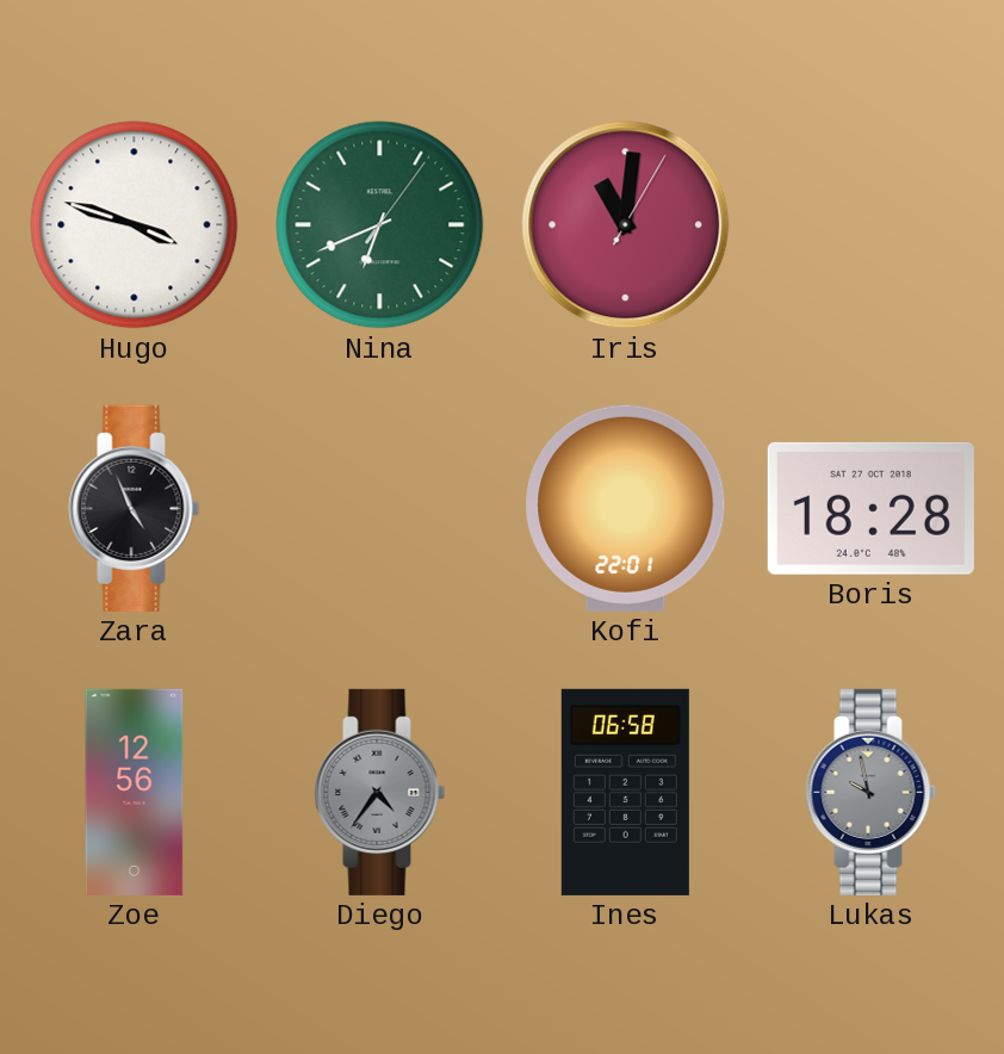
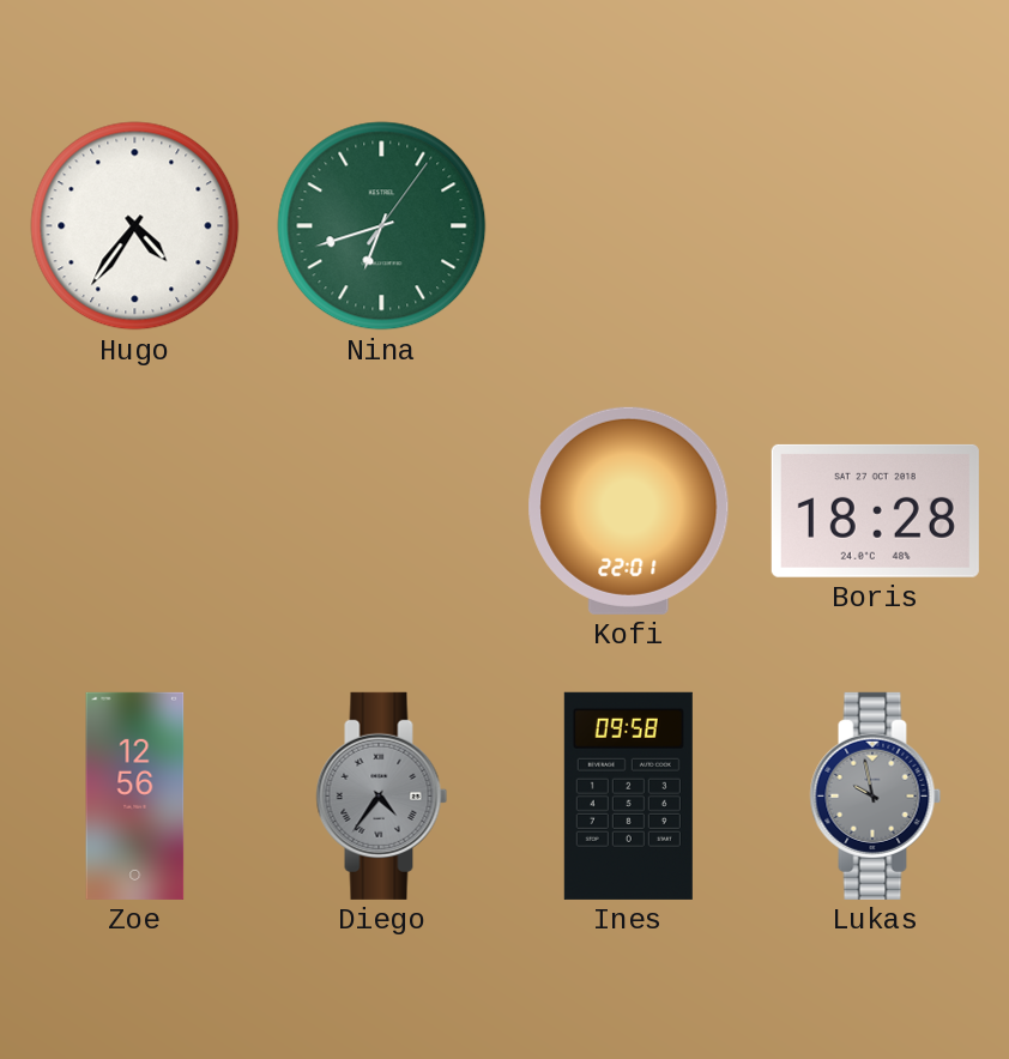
Hugo: 3:48 -> 4:36
Nina: 6:41 -> 6:42
Iris: 11:01 -> none
Zara: 4:56 -> none
Ines: 06:58 -> 09:58
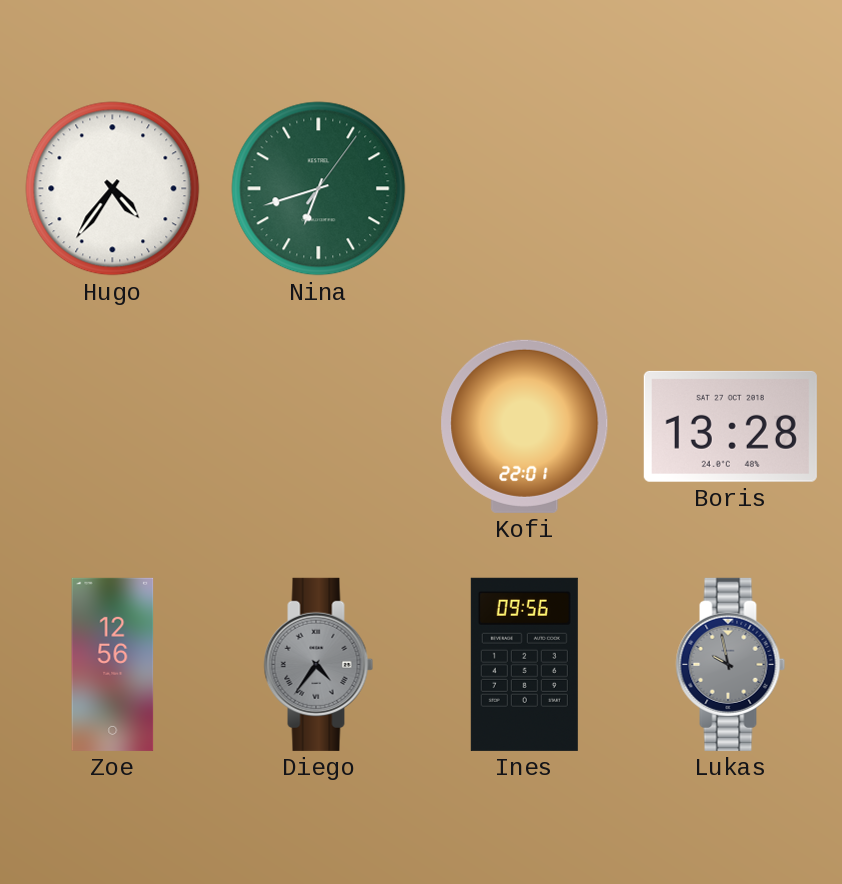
Boris: 18:28 -> 13:28
Ines: 09:58 -> 09:56
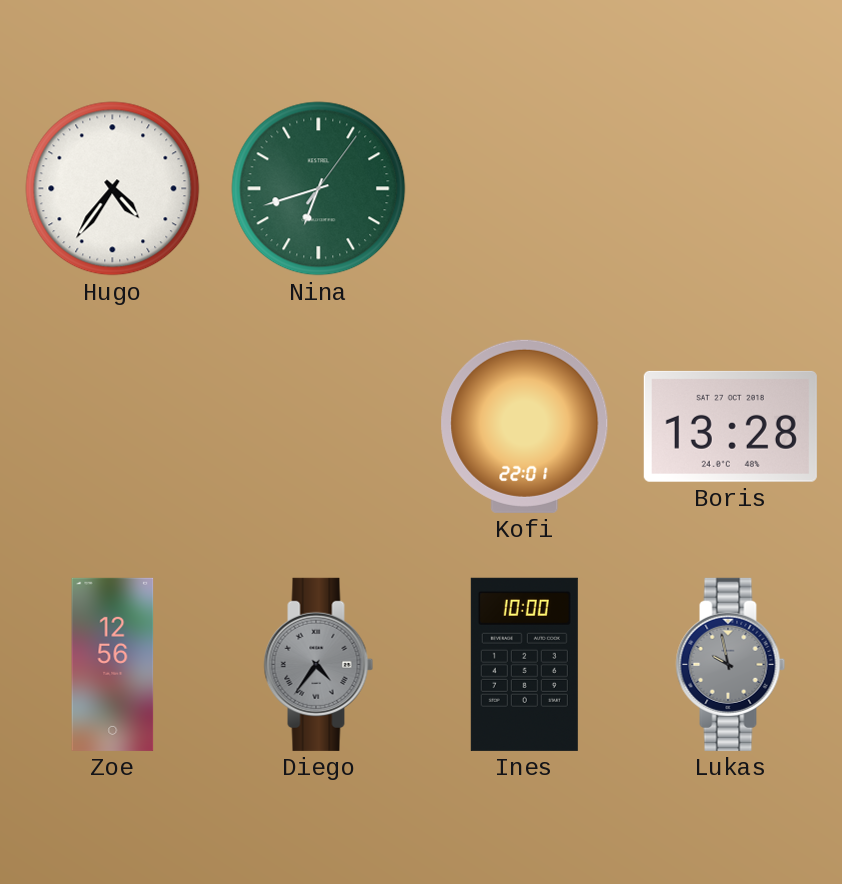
Ines: 09:56 -> 10:00
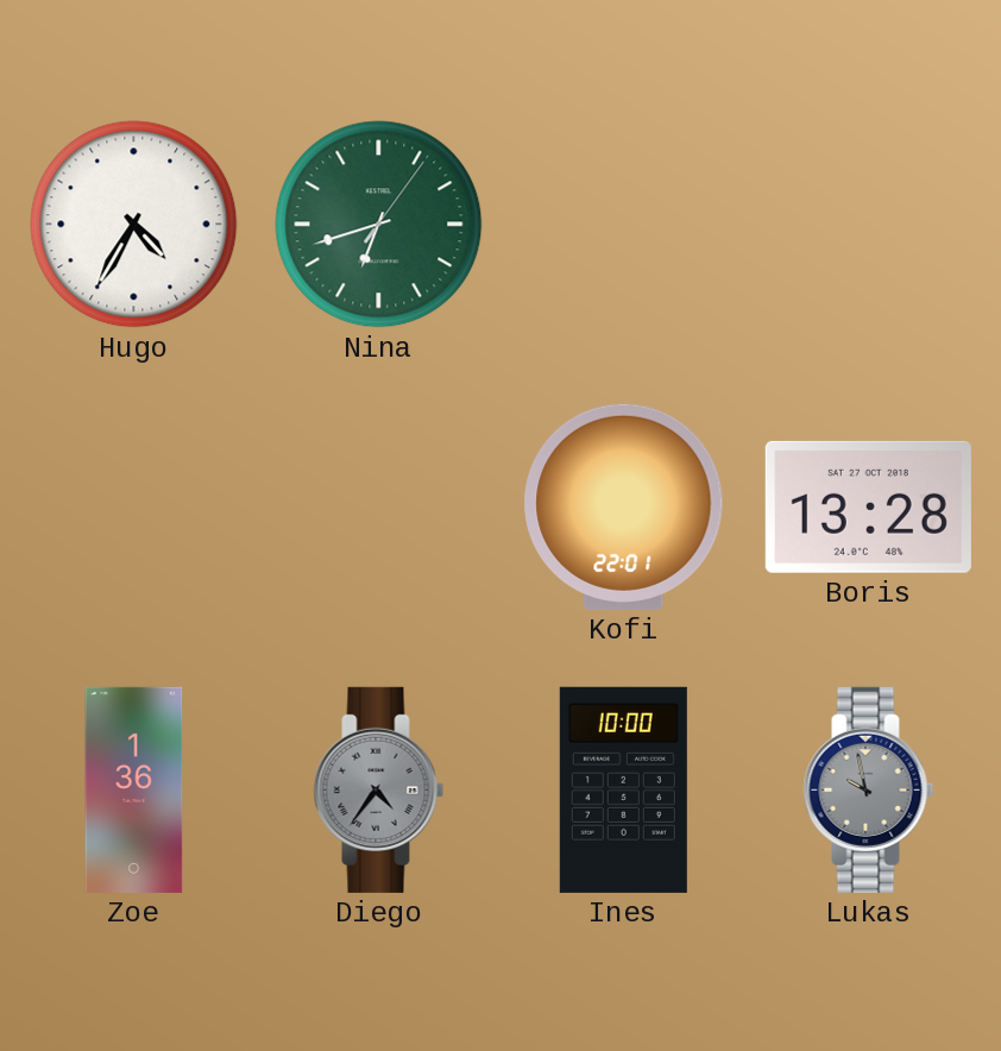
Hugo: 4:36 -> 4:35
Zoe: 12:56 -> 1:36
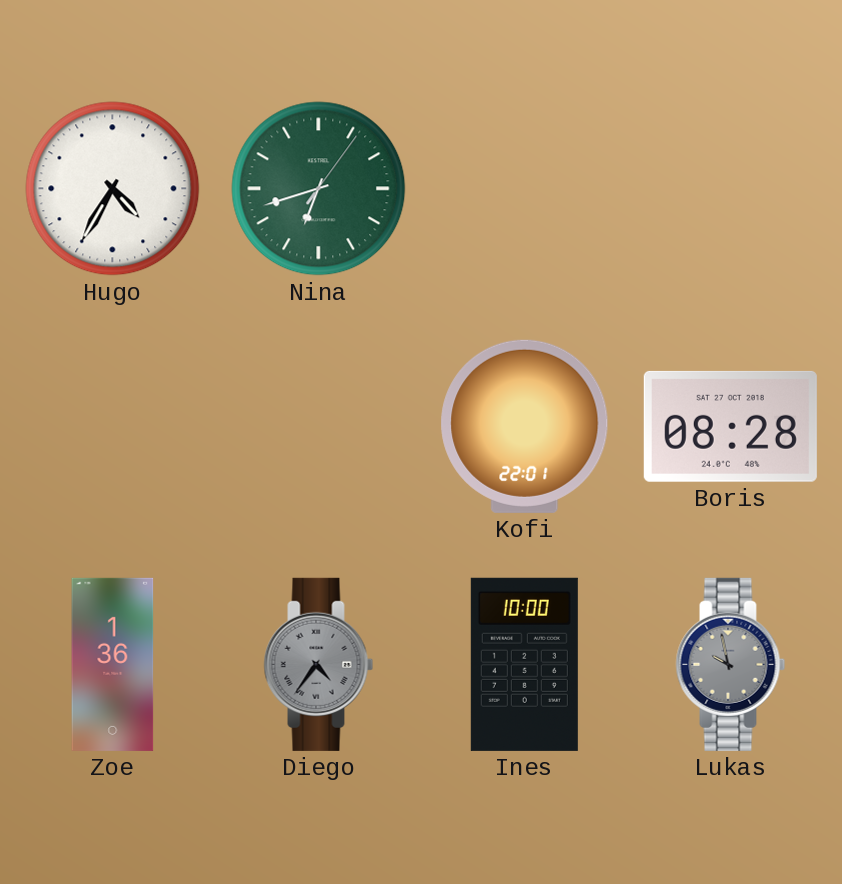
Boris: 13:28 -> 08:28
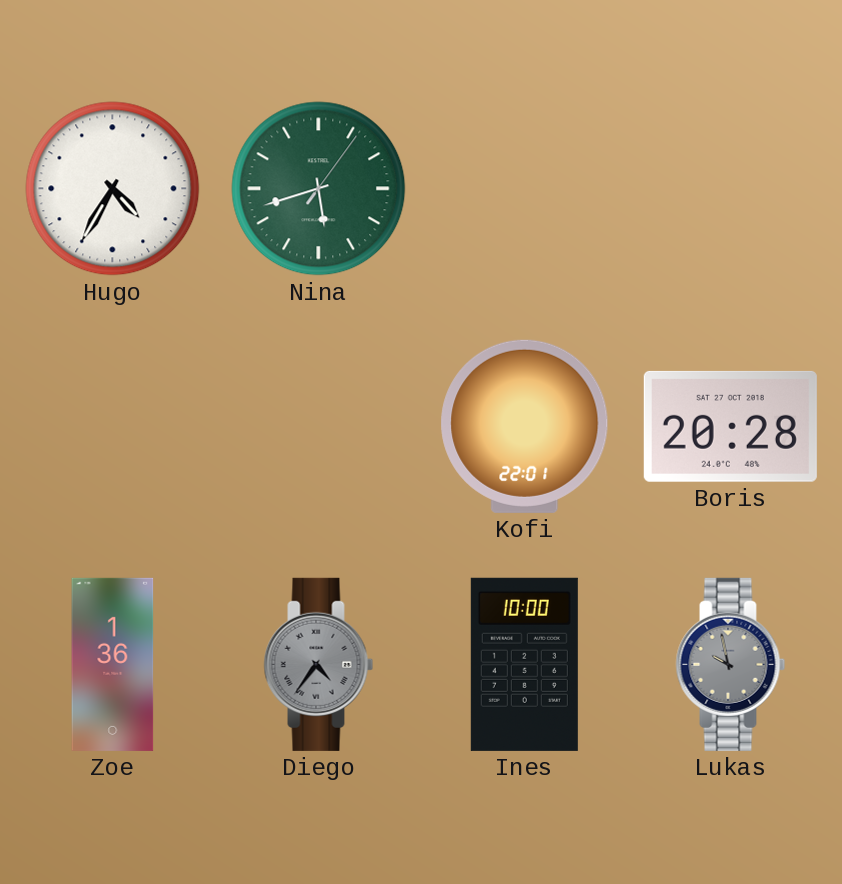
Nina: 6:42 -> 5:42
Boris: 08:28 -> 20:28
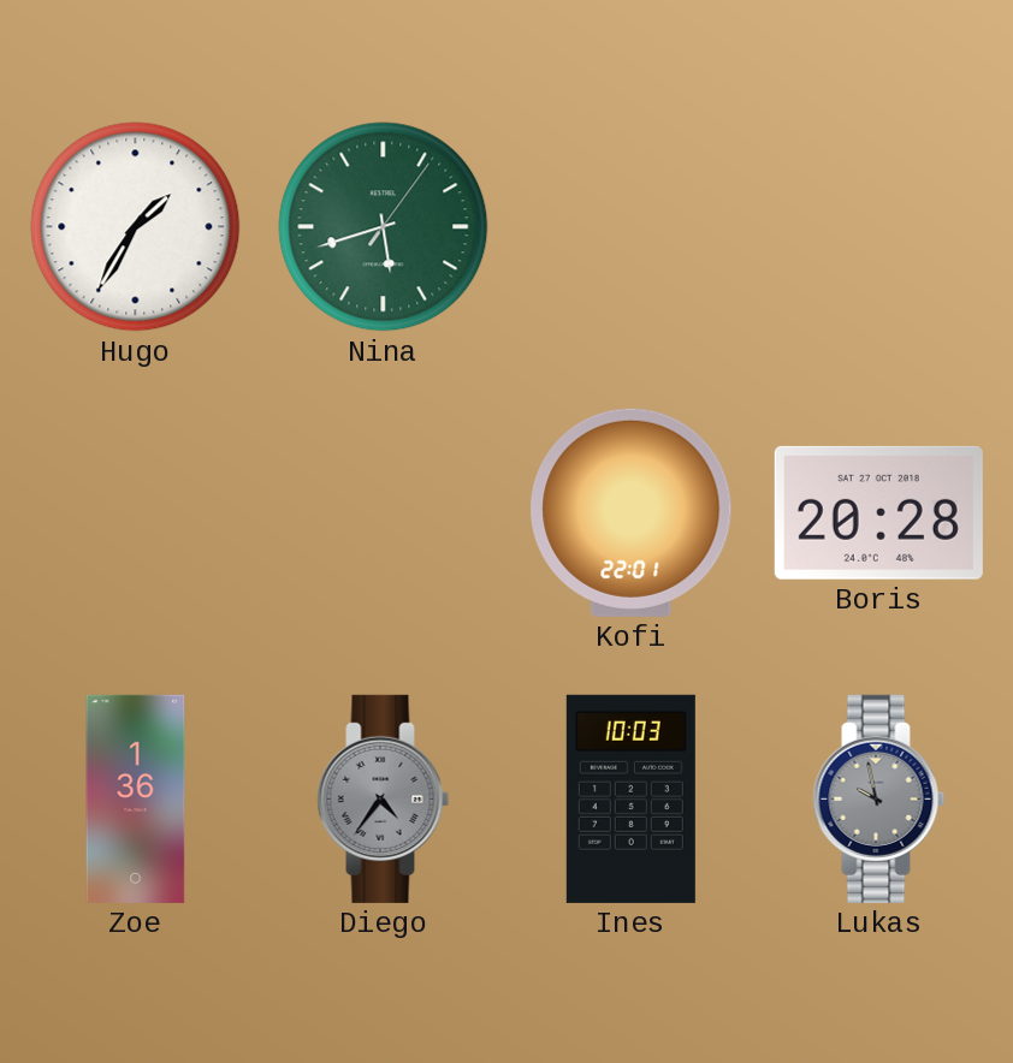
Hugo: 4:35 -> 1:35
Ines: 10:00 -> 10:03
